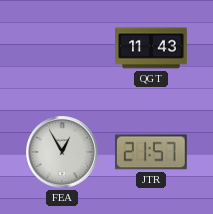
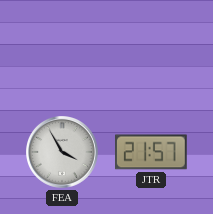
QGT: 11:43 -> none
FEA: 12:55 -> 3:55
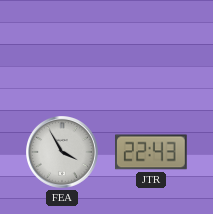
JTR: 21:57 -> 22:43
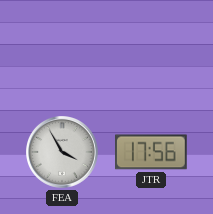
JTR: 22:43 -> 17:56
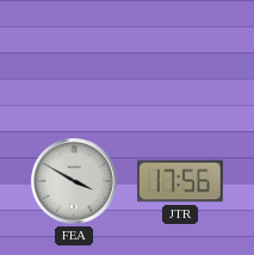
FEA: 3:55 -> 3:50
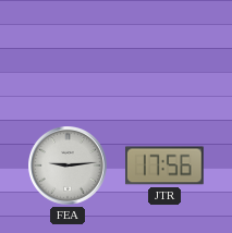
FEA: 3:50 -> 9:14
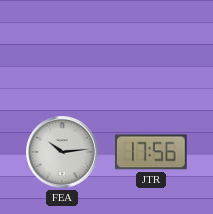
FEA: 9:14 -> 10:14
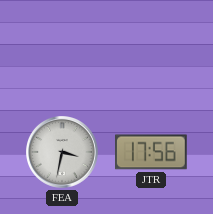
FEA: 10:14 -> 3:32
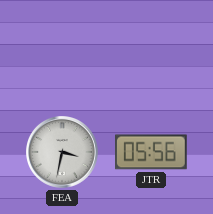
JTR: 17:56 -> 05:56
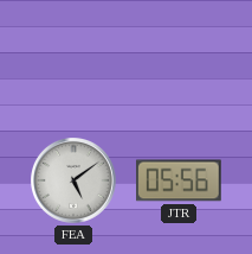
FEA: 3:32 -> 5:09
